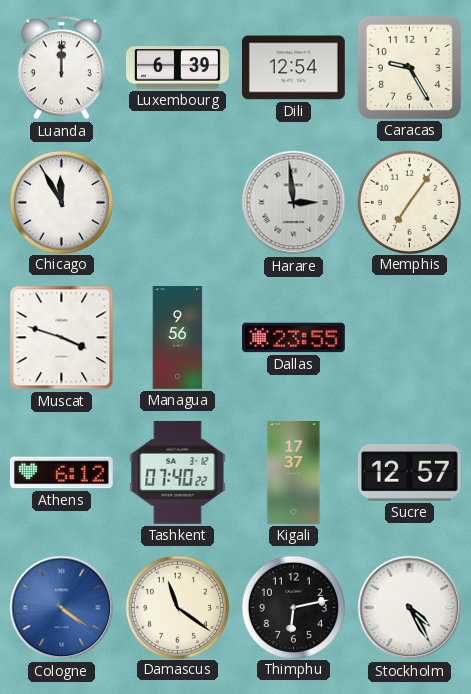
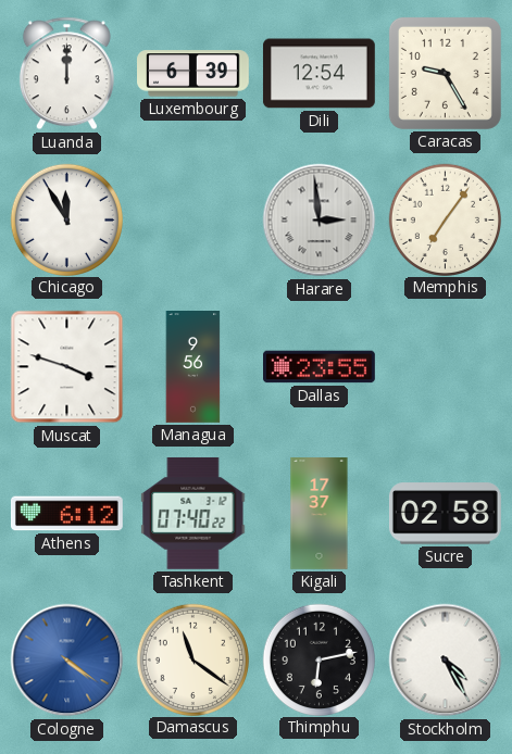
Sucre: 12:57 -> 02:58
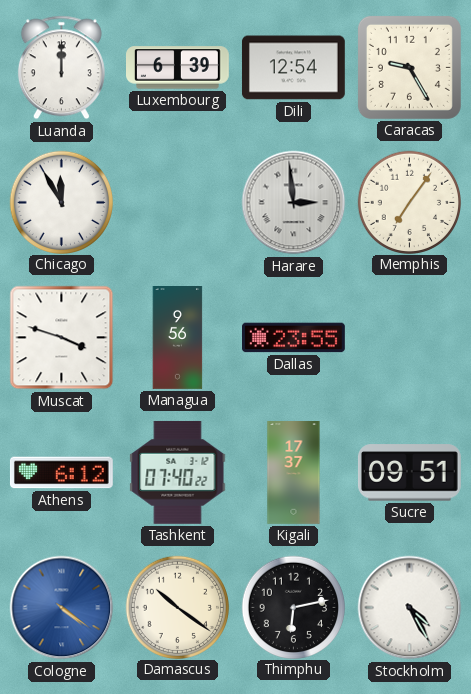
Sucre: 02:58 -> 09:51
Damascus: 11:21 -> 10:21
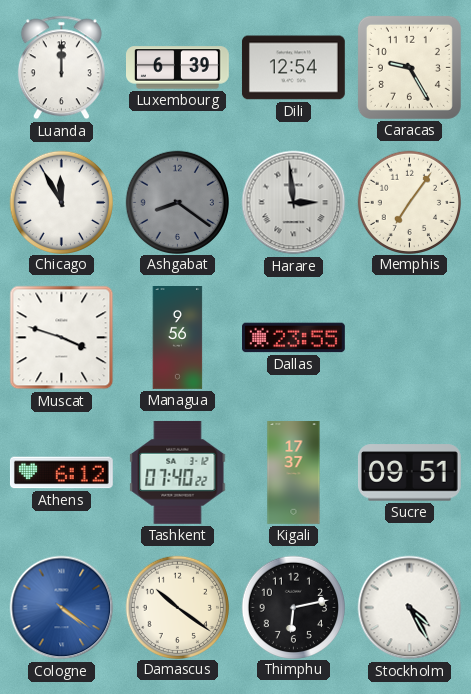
Ashgabat: none -> 8:21
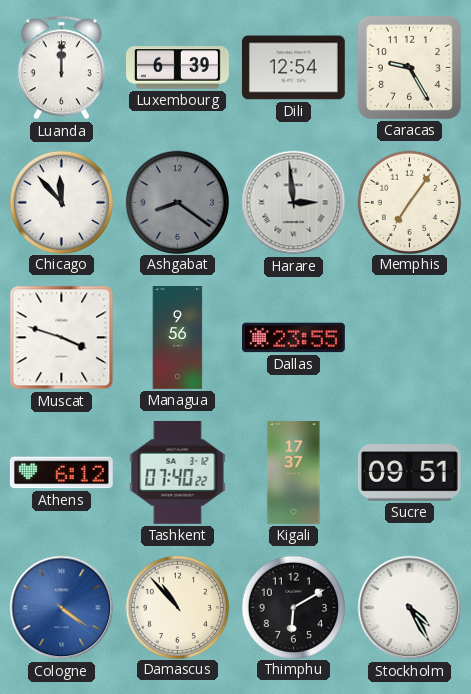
Chicago: 11:55 -> 11:53
Damascus: 10:21 -> 10:53
Thimphu: 6:13 -> 6:10
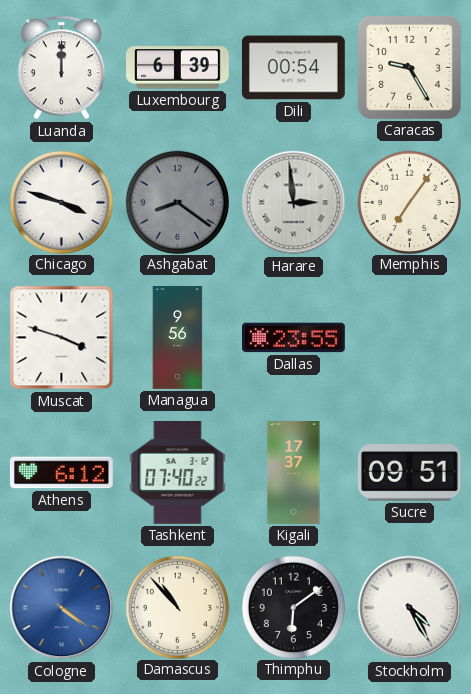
Dili: 12:54 -> 00:54
Chicago: 11:53 -> 3:48
Thimphu: 6:10 -> 6:09
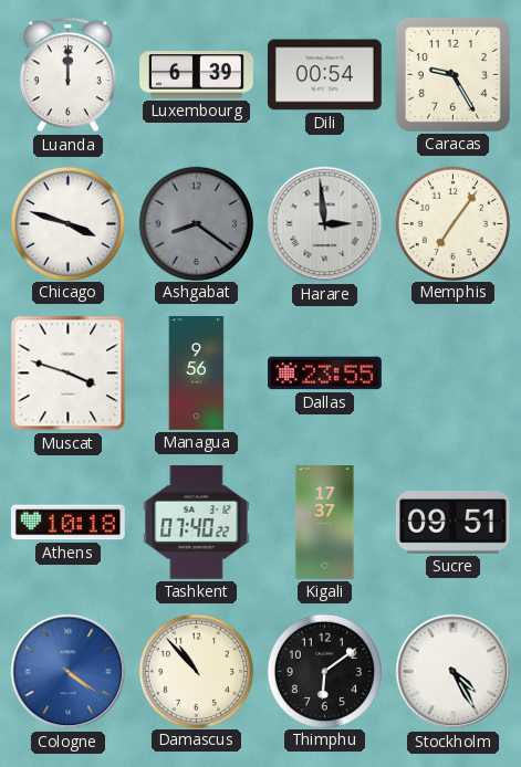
Athens: 6:12 -> 10:18
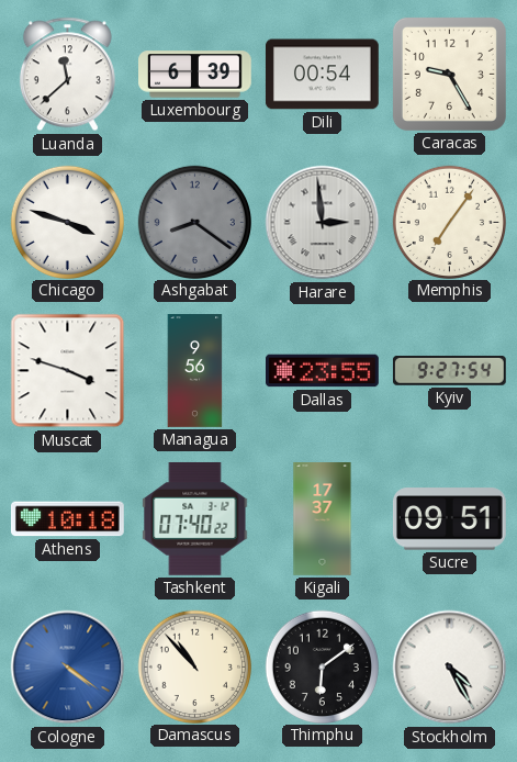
Luanda: 12:00 -> 11:38
Kyiv: none -> 9:27
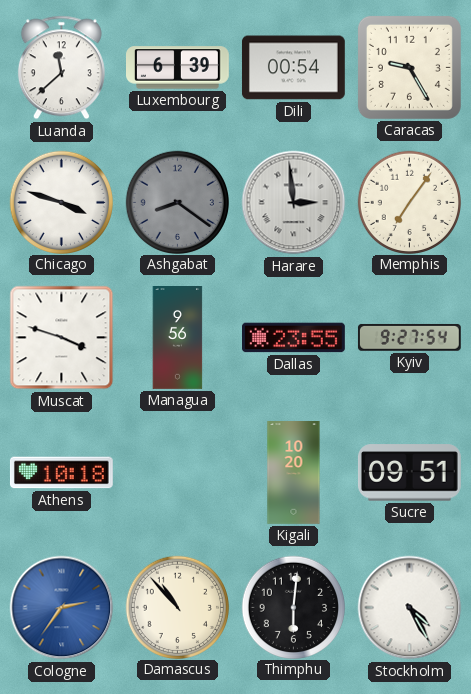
Tashkent: 07:40 -> none
Kigali: 17:37 -> 10:20
Cologne: 4:21 -> 2:36
Thimphu: 6:09 -> 6:01
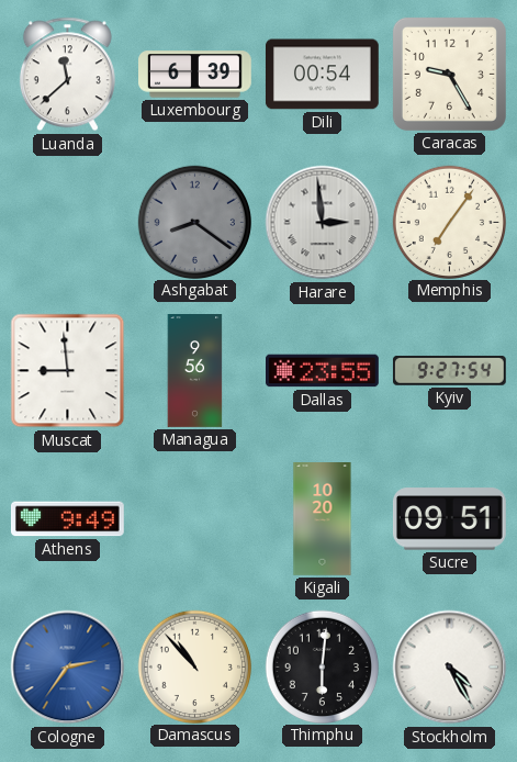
Chicago: 3:48 -> none
Muscat: 3:48 -> 8:59
Athens: 10:18 -> 9:49
